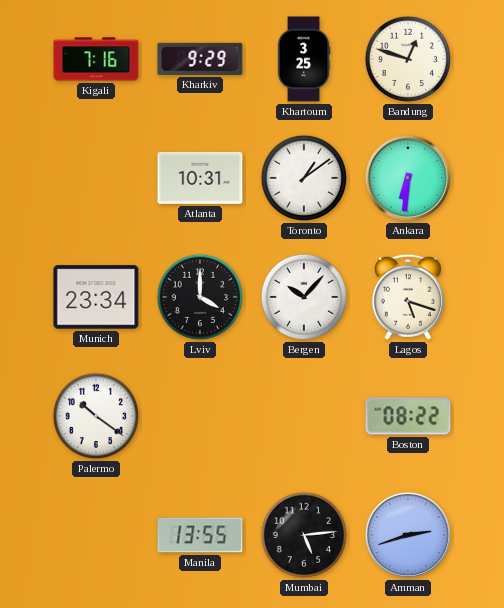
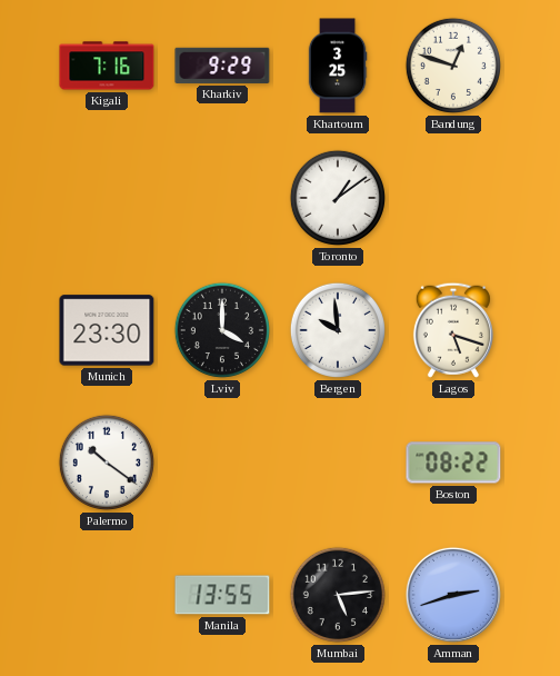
Atlanta: 10:31 -> none
Ankara: 6:31 -> none
Munich: 23:34 -> 23:30
Bergen: 10:07 -> 9:59
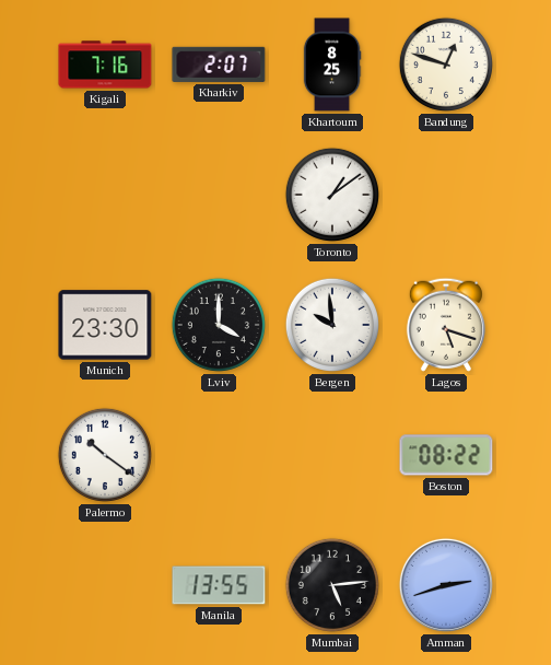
Kharkiv: 9:29 -> 2:07
Khartoum: 3:25 -> 8:25
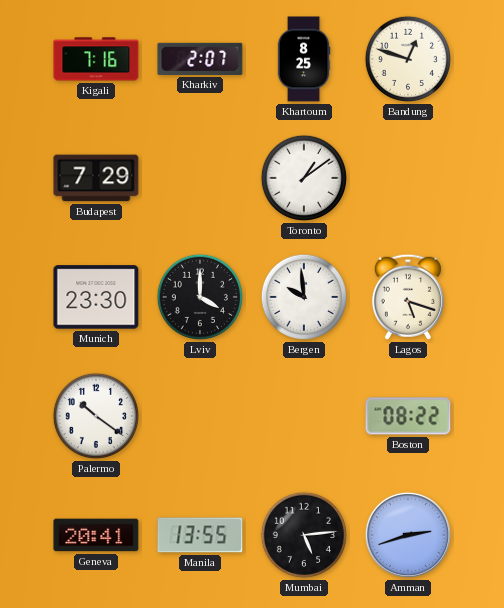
Budapest: none -> 7:29
Geneva: none -> 20:41
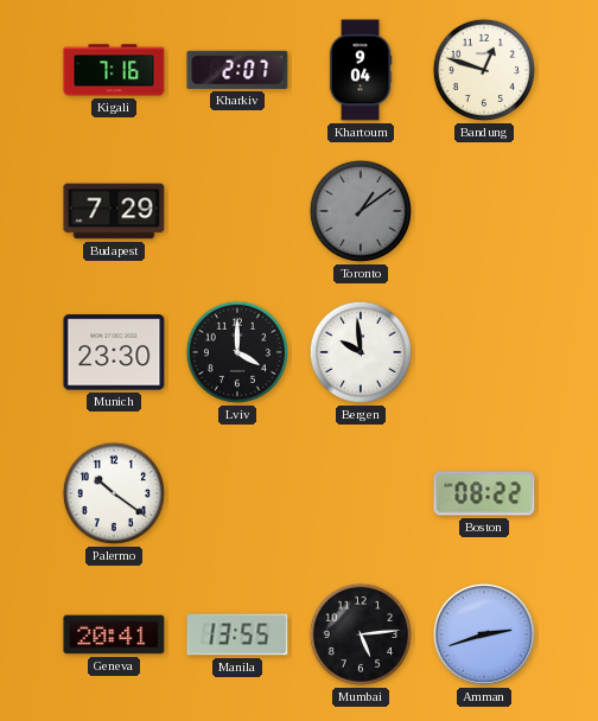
Khartoum: 8:25 -> 9:04
Toronto dial: white -> grey
Lagos: 5:18 -> none
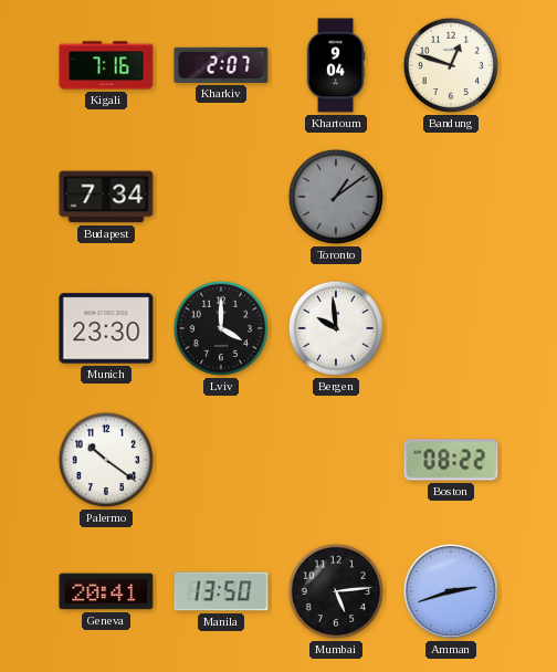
Budapest: 7:29 -> 7:34
Manila: 13:55 -> 13:50
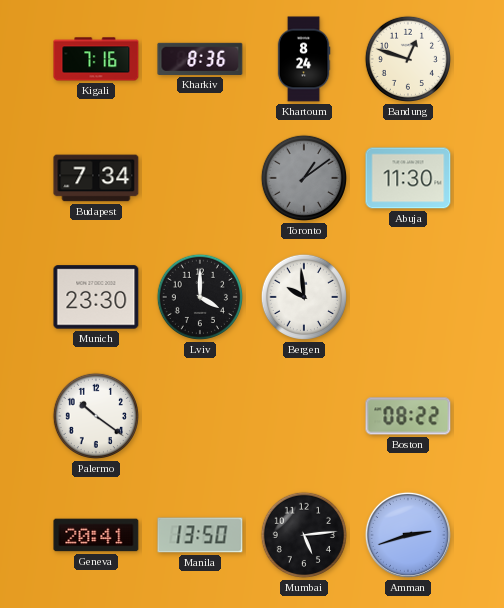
Kharkiv: 2:07 -> 8:36
Khartoum: 9:04 -> 8:24
Abuja: none -> 11:30
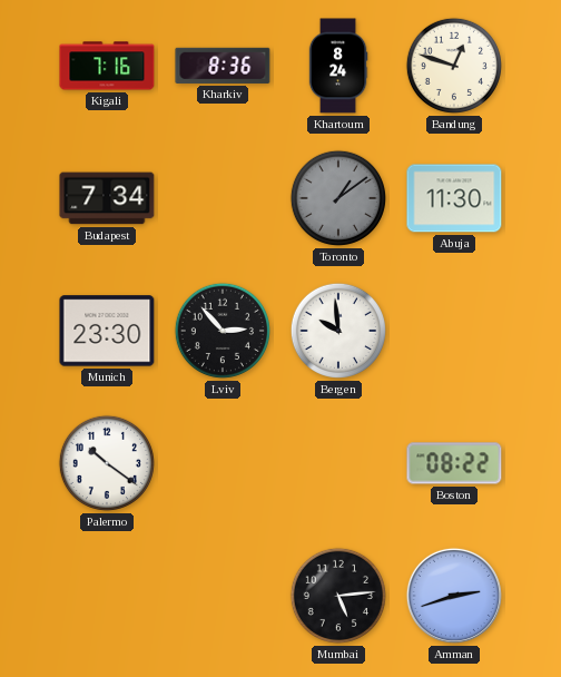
Lviv: 4:00 -> 2:53
Geneva: 20:41 -> none
Manila: 13:50 -> none
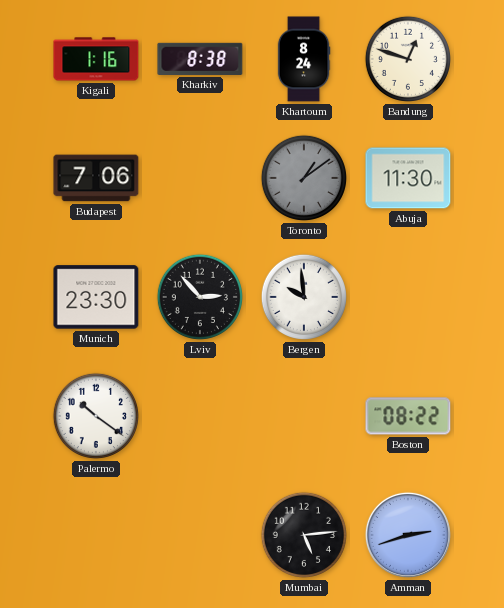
Kigali: 7:16 -> 1:16
Kharkiv: 8:36 -> 8:38
Budapest: 7:34 -> 7:06
